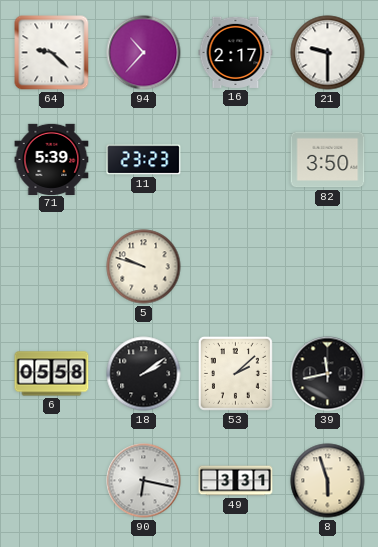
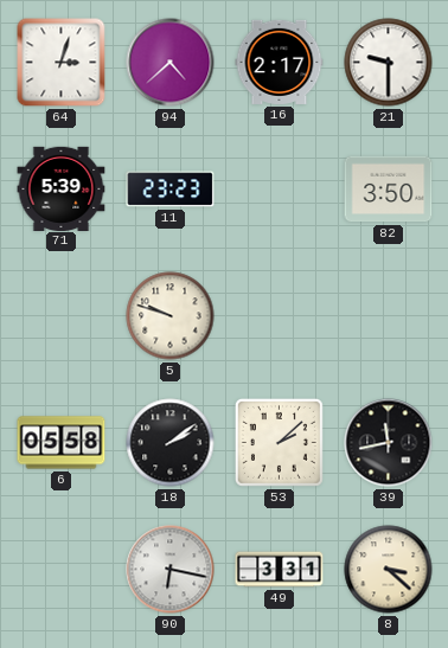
64: 9:22 -> 3:03
94: 10:37 -> 4:38
8: 5:57 -> 3:22
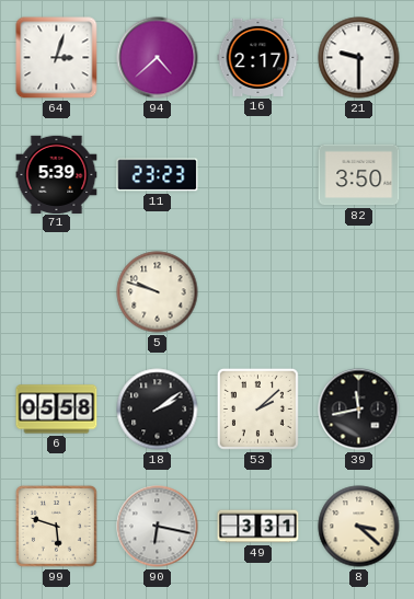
99: none -> 5:48
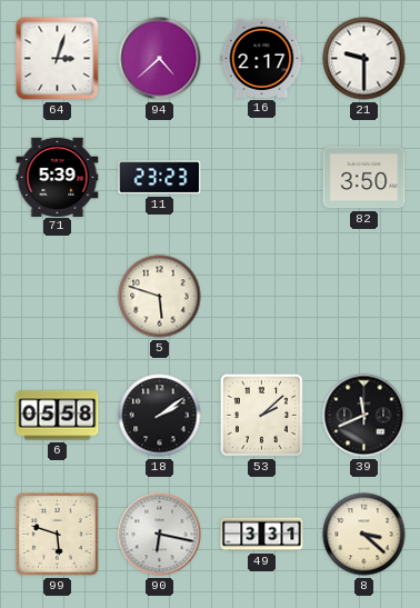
5: 9:48 -> 5:48
39: 11:43 -> 11:41
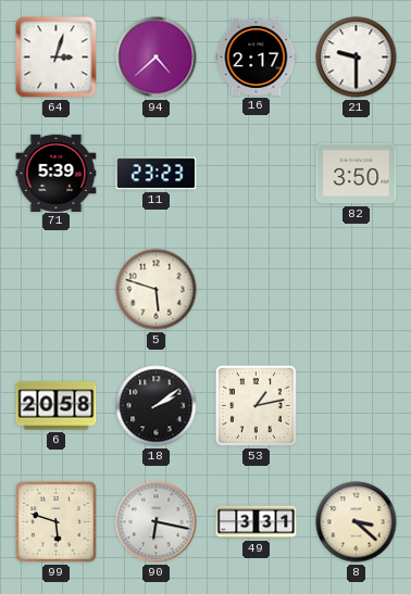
6: 05:58 -> 20:58
53: 2:08 -> 1:13
39: 11:41 -> none
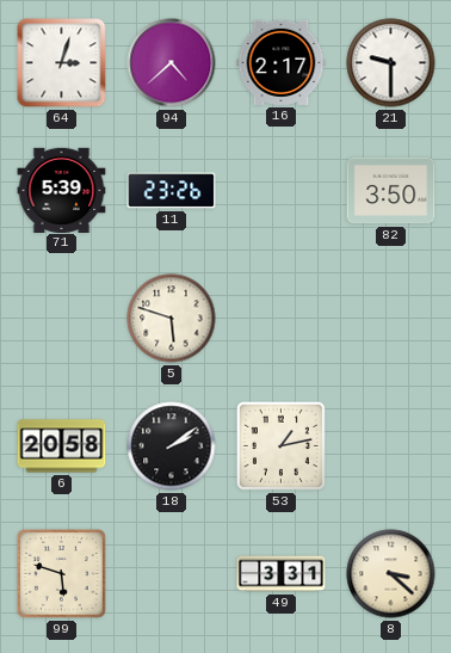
11: 23:23 -> 23:26
90: 6:17 -> none
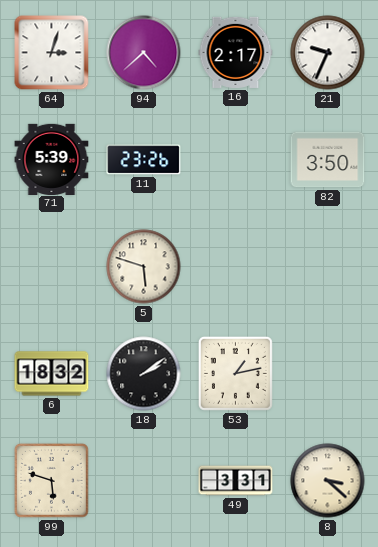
21: 9:30 -> 9:34
6: 20:58 -> 18:32
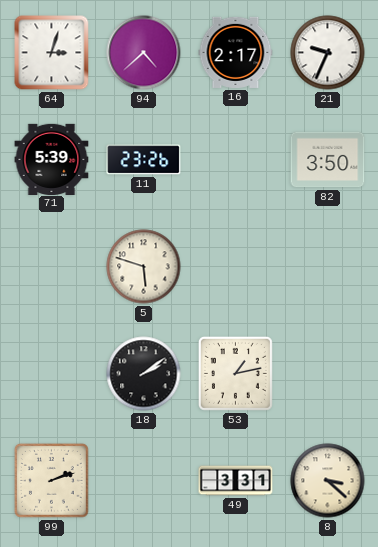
6: 18:32 -> none
99: 5:48 -> 2:12
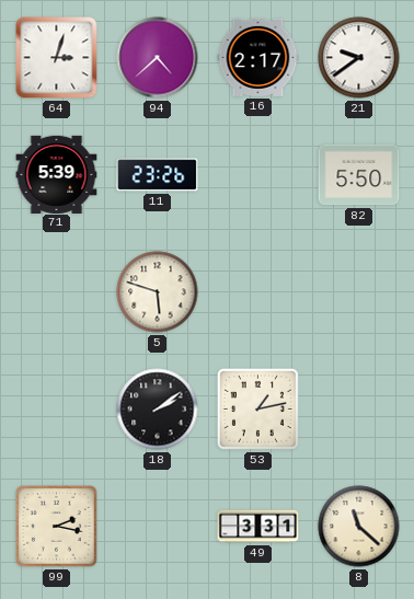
21: 9:34 -> 9:39
82: 3:50 -> 5:50
99: 2:12 -> 2:17
8: 3:22 -> 11:22
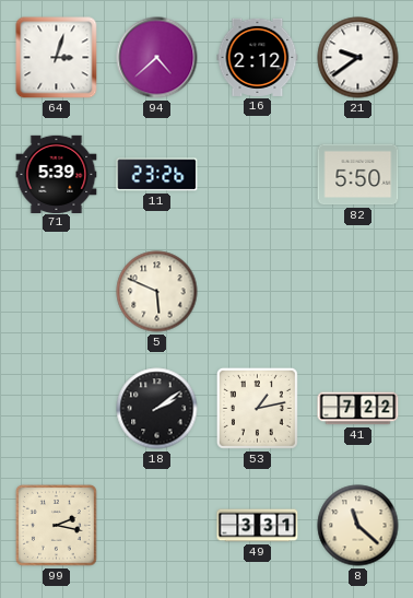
16: 2:17 -> 2:12
5: 5:48 -> 5:49
41: none -> 7:22
